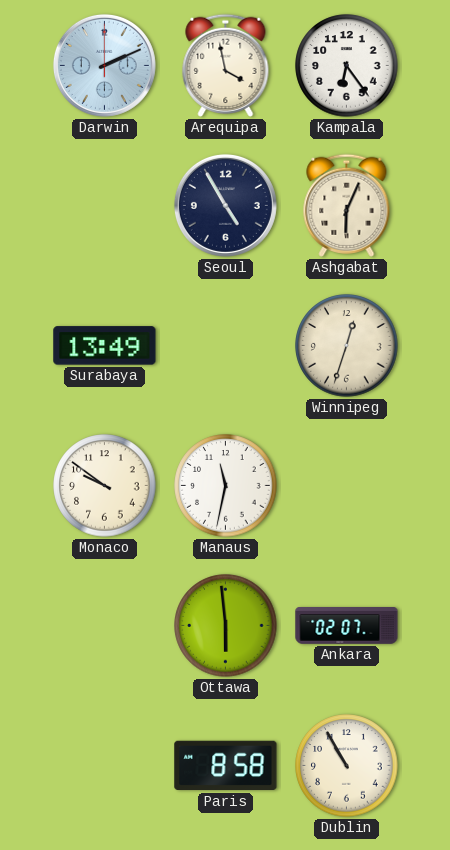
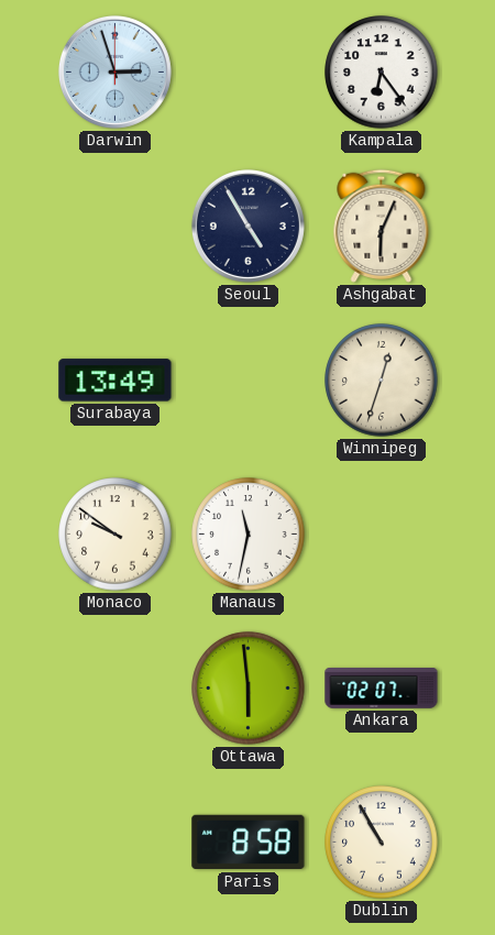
Darwin: 2:11 -> 2:57
Arequipa: 3:58 -> none
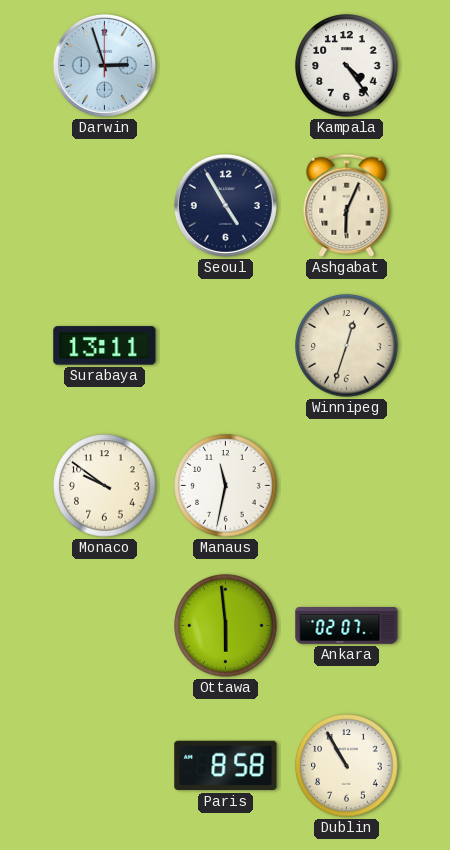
Kampala: 6:24 -> 4:24
Surabaya: 13:49 -> 13:11
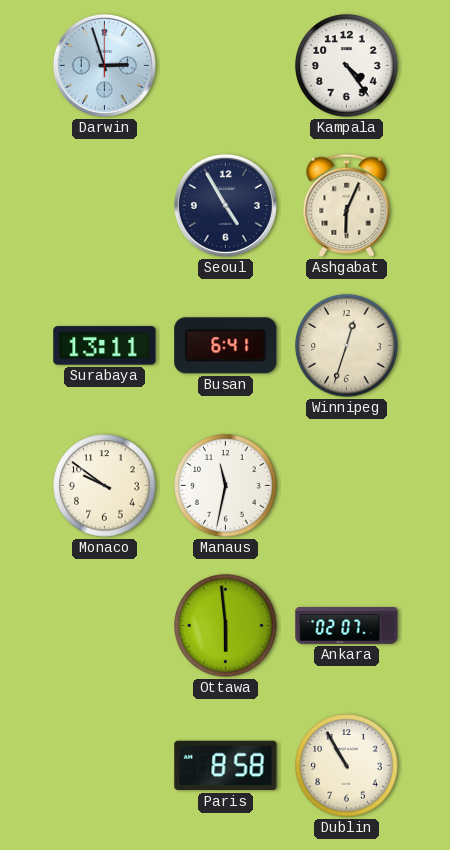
Busan: none -> 6:41
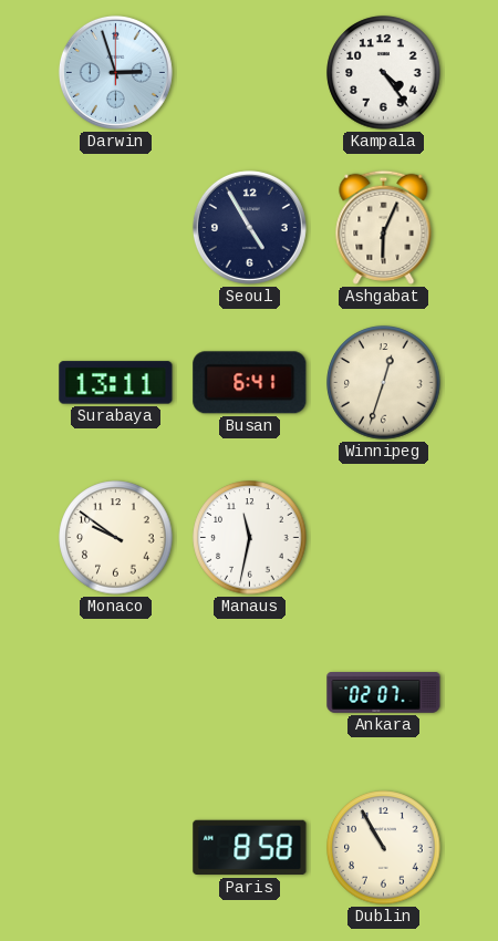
Ottawa: 5:59 -> none
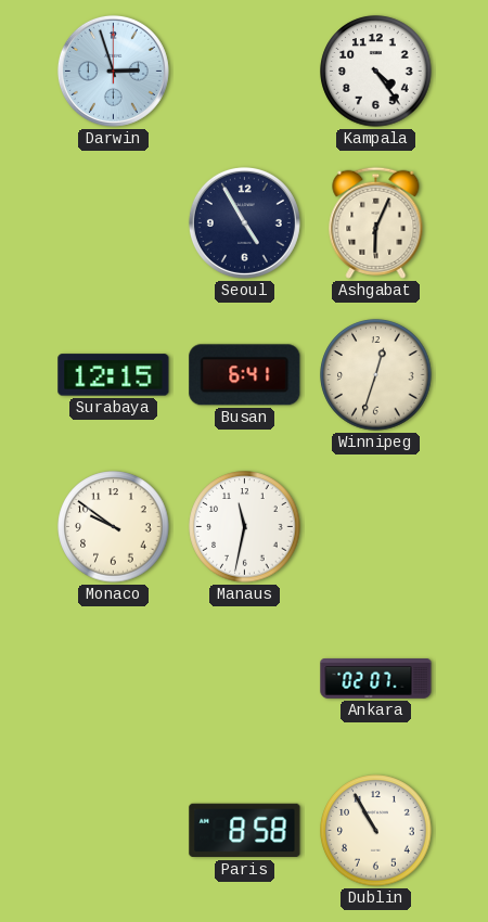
Surabaya: 13:11 -> 12:15
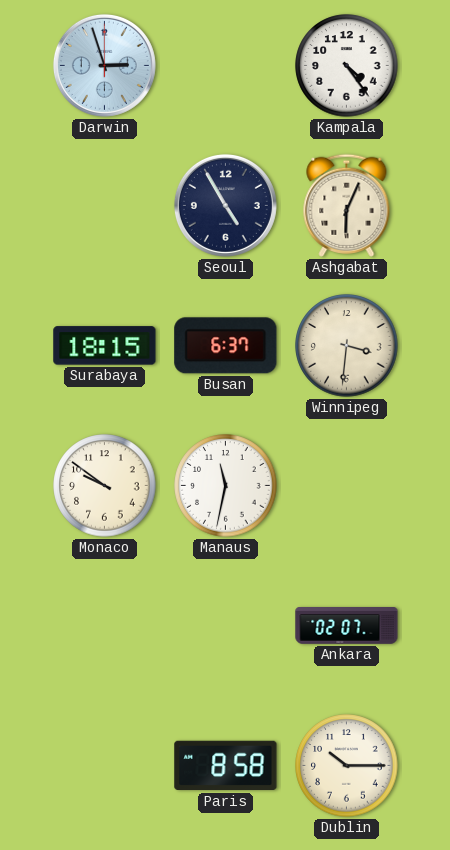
Surabaya: 12:15 -> 18:15
Busan: 6:41 -> 6:37
Winnipeg: 12:33 -> 3:31
Dublin: 10:55 -> 10:15
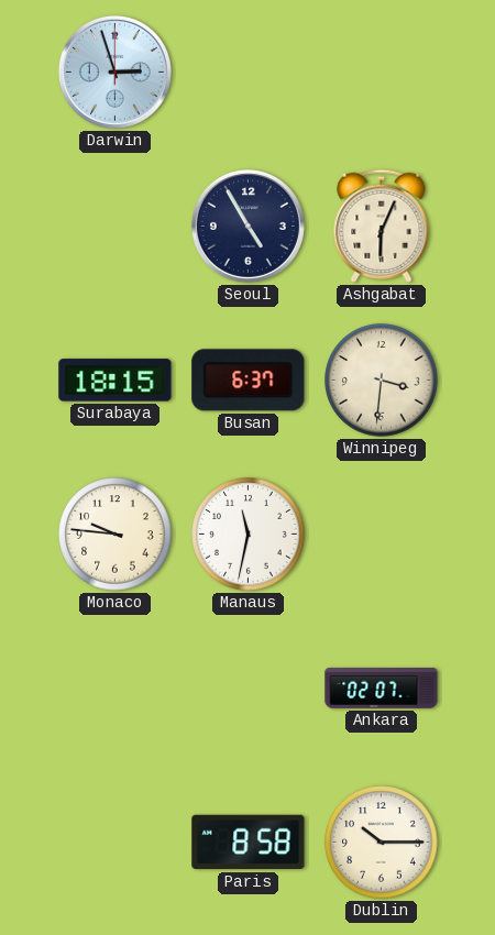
Kampala: 4:24 -> none
Monaco: 9:51 -> 9:46
